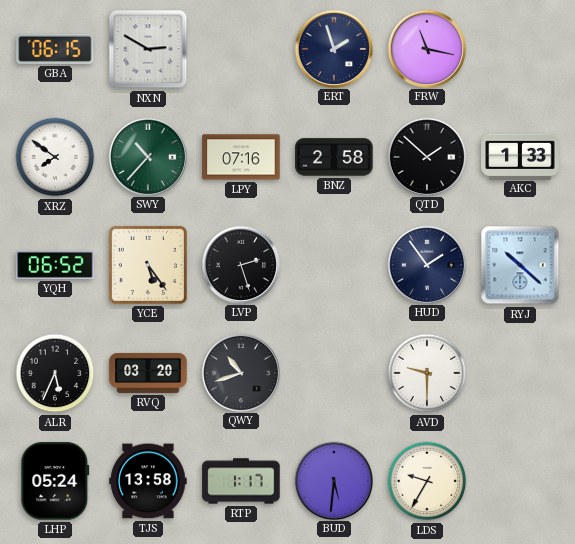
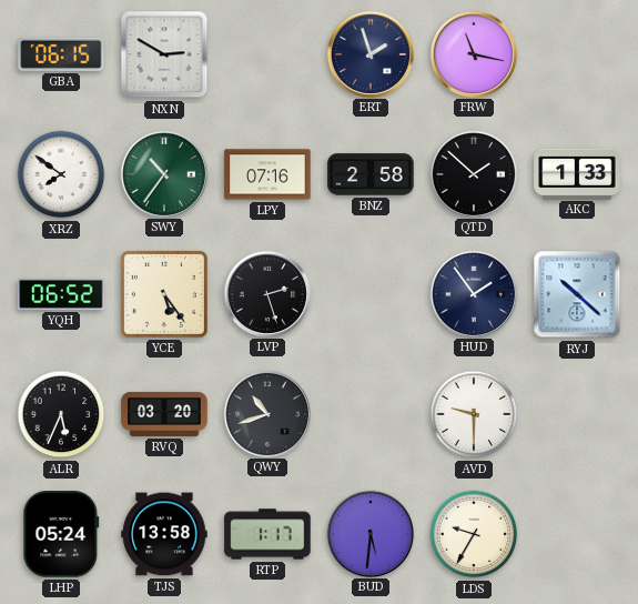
SWY: 10:37 -> 10:36
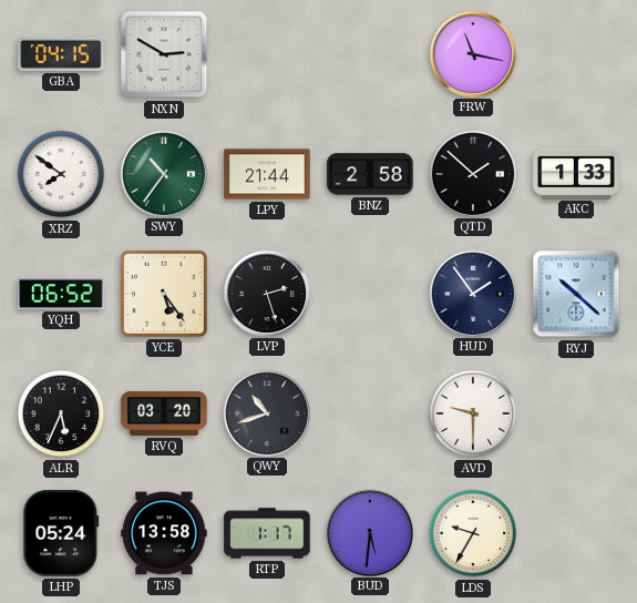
GBA: 06:15 -> 04:15
ERT: 1:57 -> none
LPY: 07:16 -> 21:44
